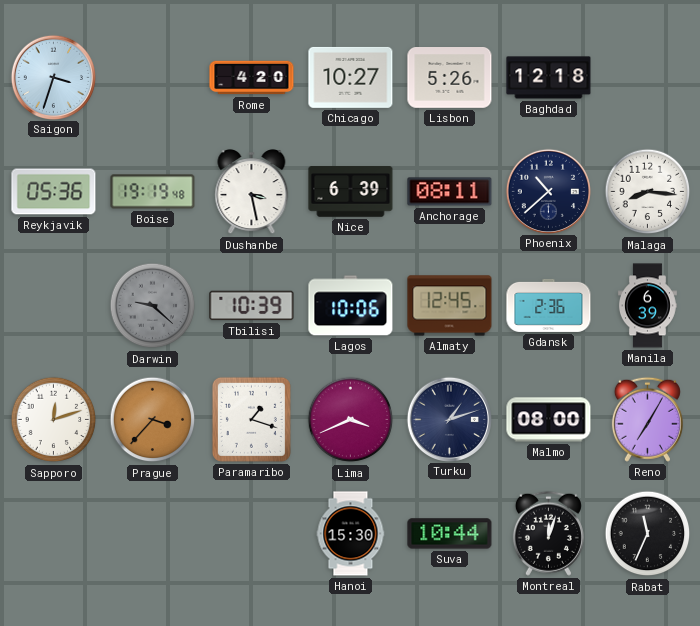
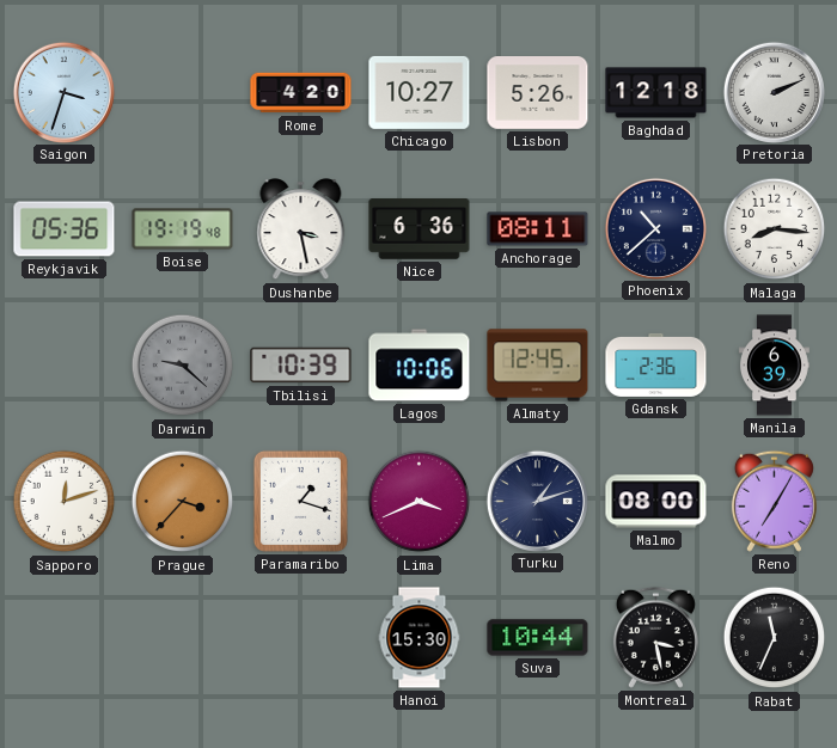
Pretoria: none -> 2:11
Nice: 6:39 -> 6:36
Montreal: 12:03 -> 3:28
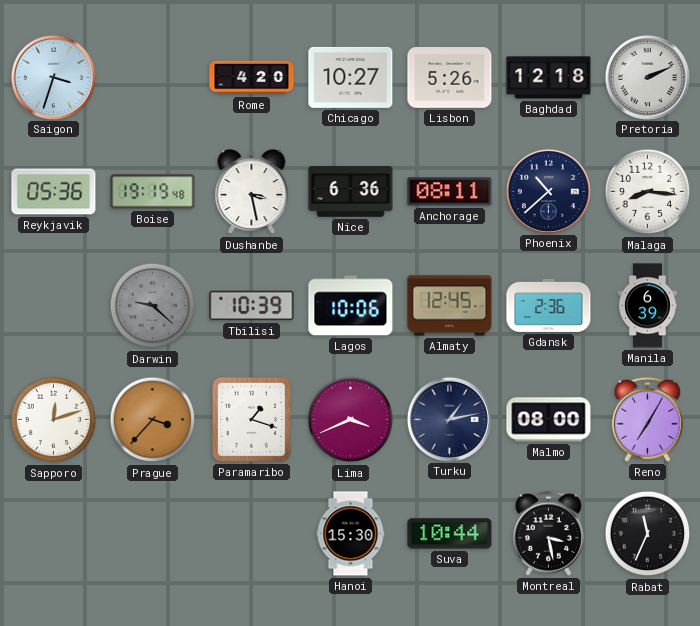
Turku: 1:12 -> 1:13
